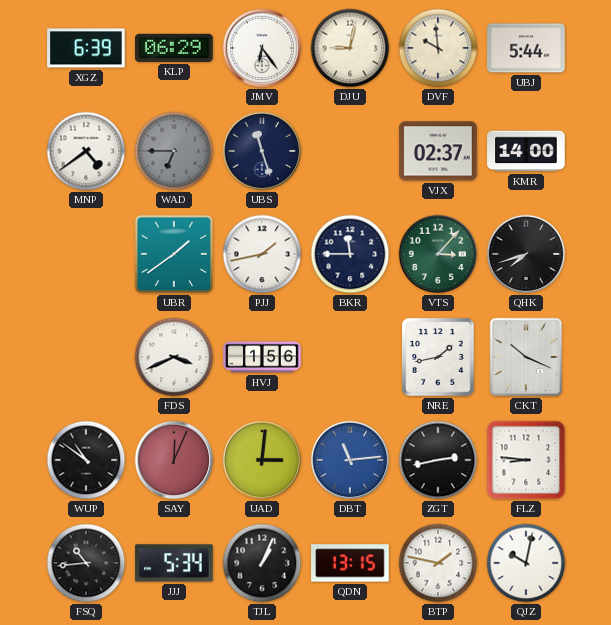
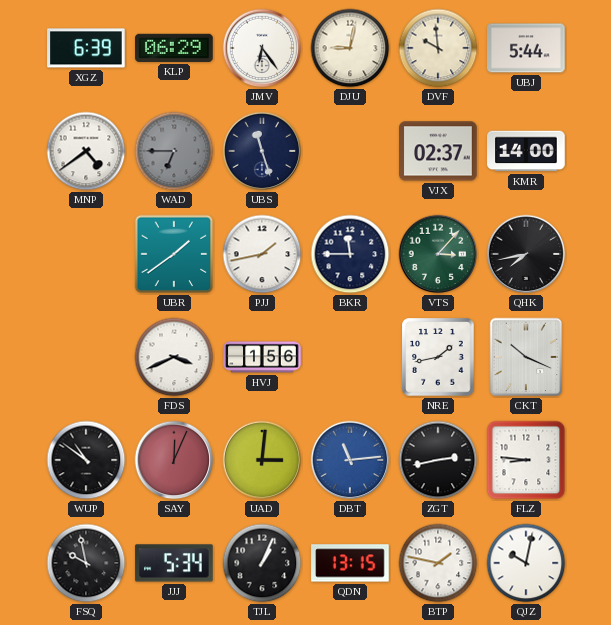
QHK: 7:42 -> 7:43
FSQ: 10:44 -> 9:58
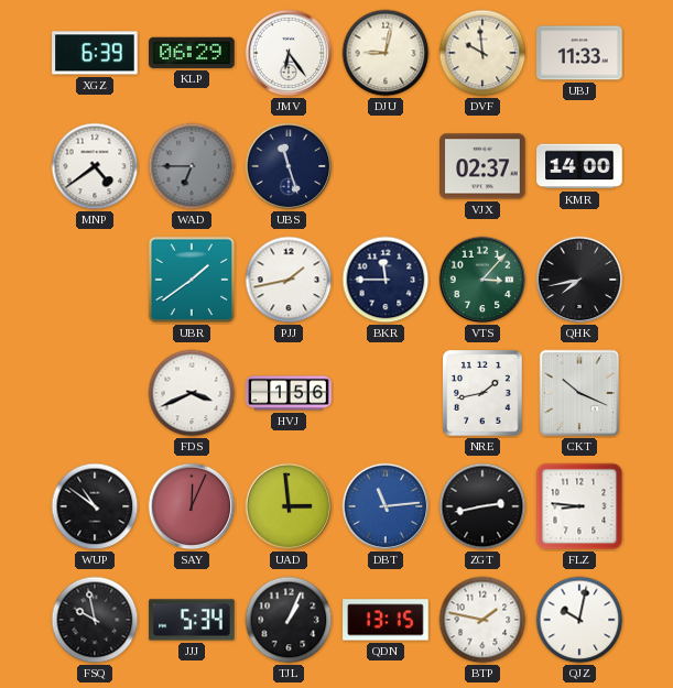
UBJ: 5:44 -> 11:33
UAD: 3:01 -> 2:59
